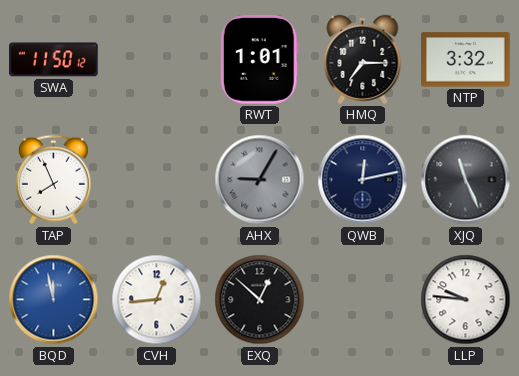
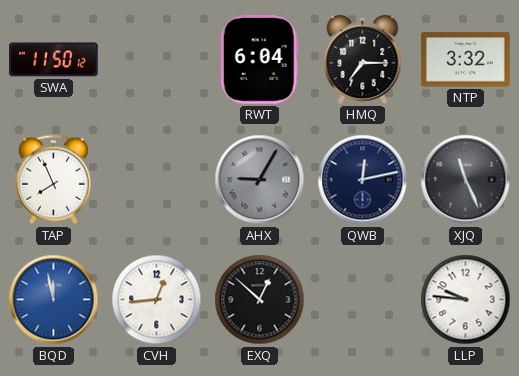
RWT: 1:01 -> 6:04
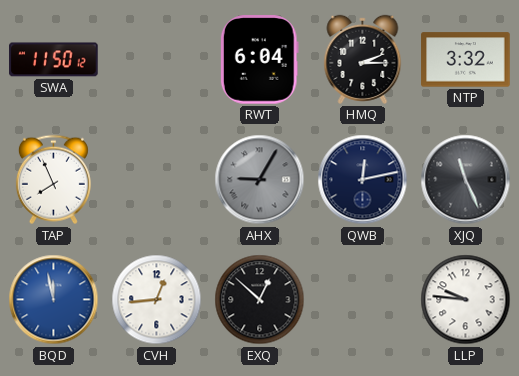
HMQ: 7:15 -> 2:15
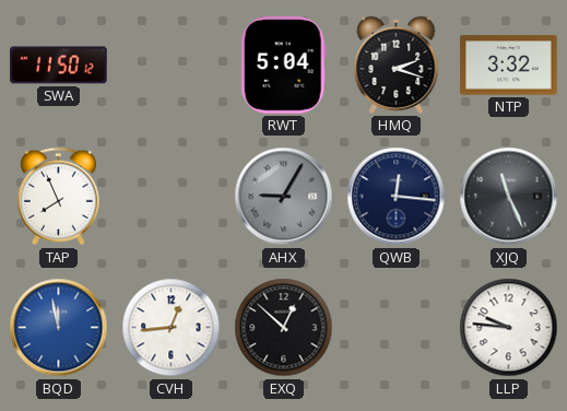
RWT: 6:04 -> 5:04
HMQ: 2:15 -> 2:18
QWB: 12:13 -> 12:16
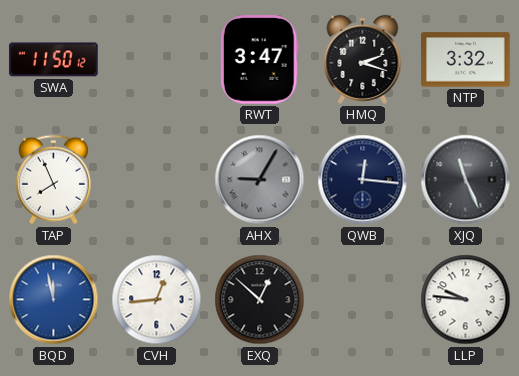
RWT: 5:04 -> 3:47
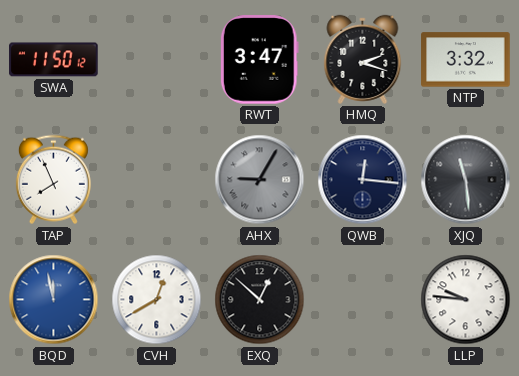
XJQ: 11:26 -> 11:29
CVH: 12:44 -> 12:40
